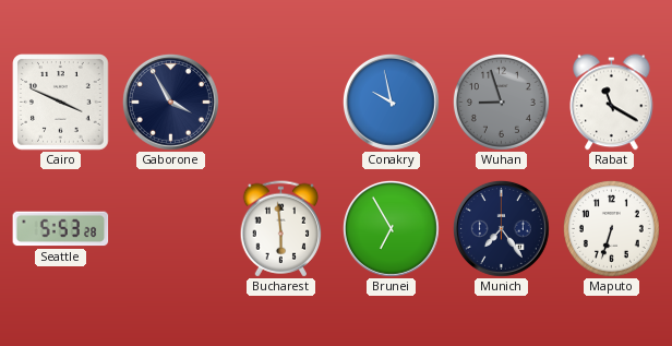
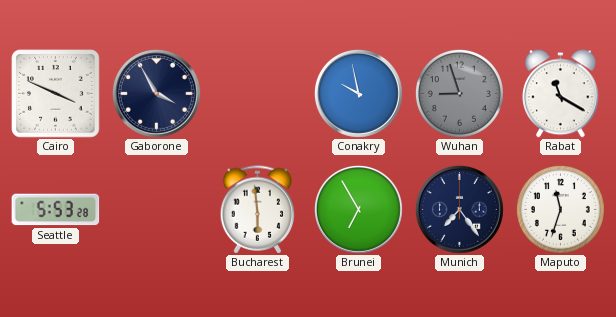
Maputo: 6:33 -> 11:33
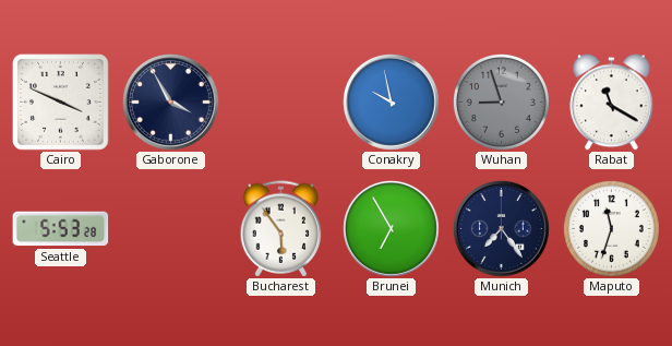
Bucharest: 5:59 -> 5:54
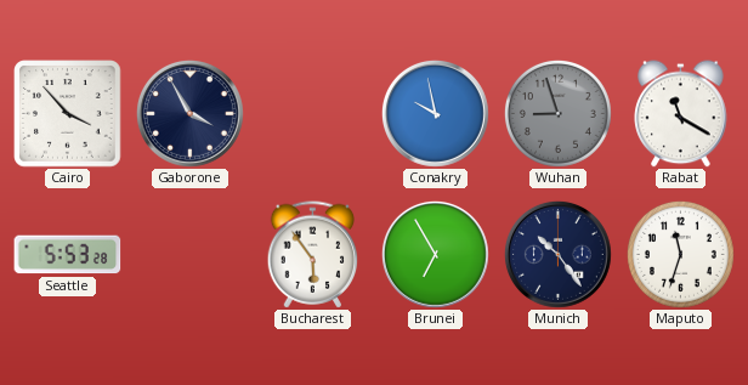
Cairo: 3:49 -> 3:53
Munich: 7:24 -> 10:24
